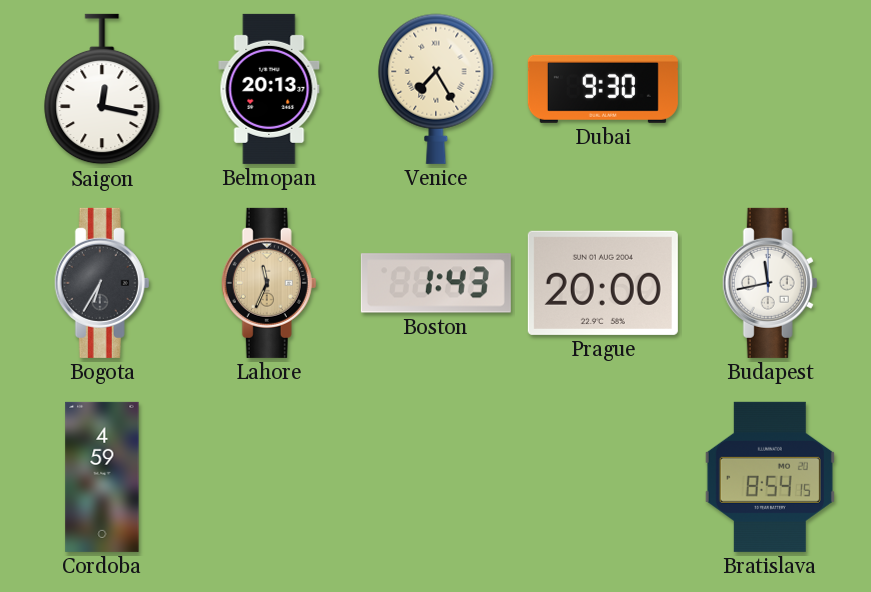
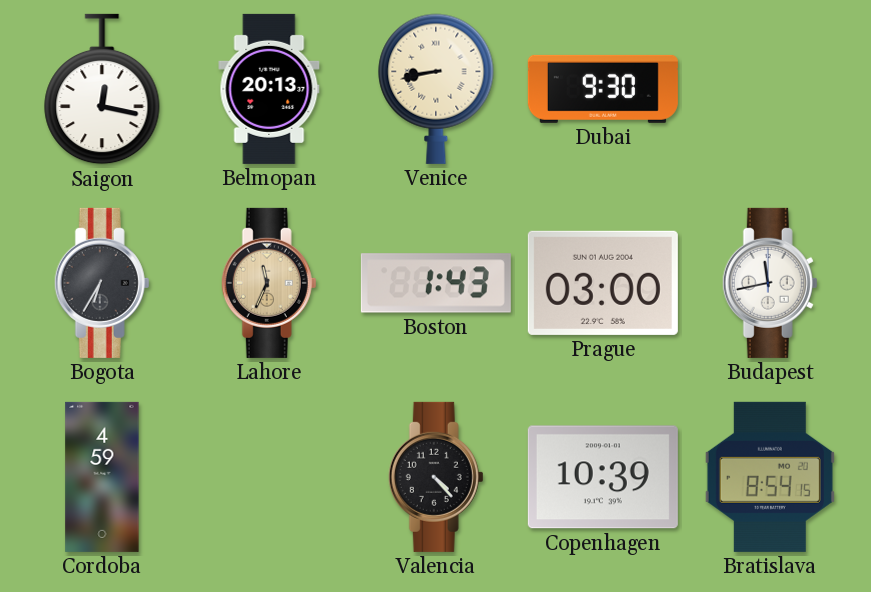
Venice: 7:25 -> 8:43
Prague: 20:00 -> 03:00
Valencia: none -> 4:23
Copenhagen: none -> 10:39
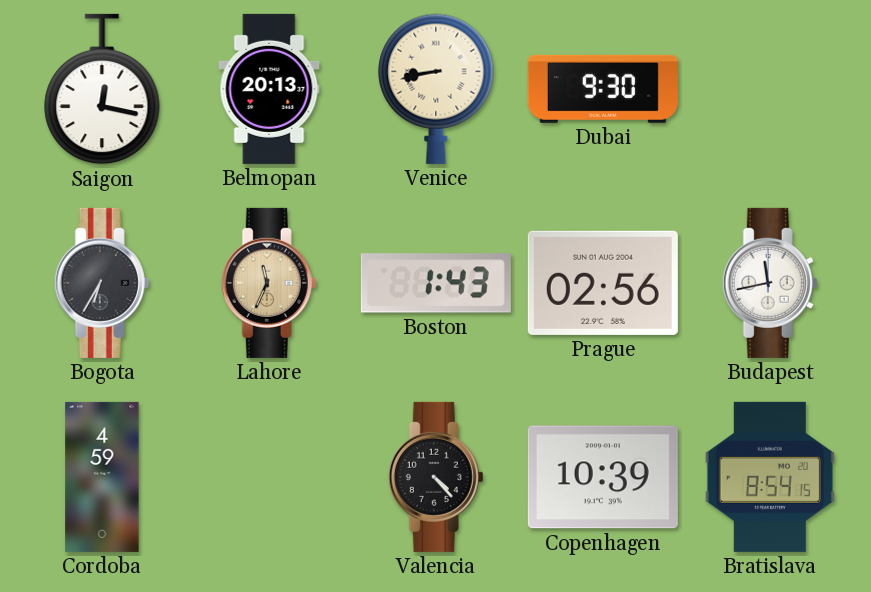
Prague: 03:00 -> 02:56
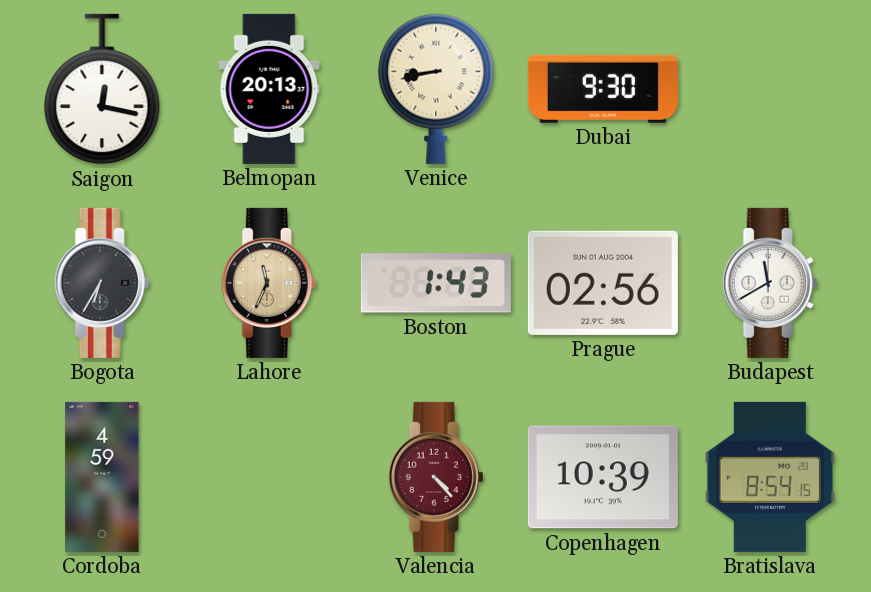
Budapest: 11:43 -> 11:40
Valencia dial: black -> burgundy
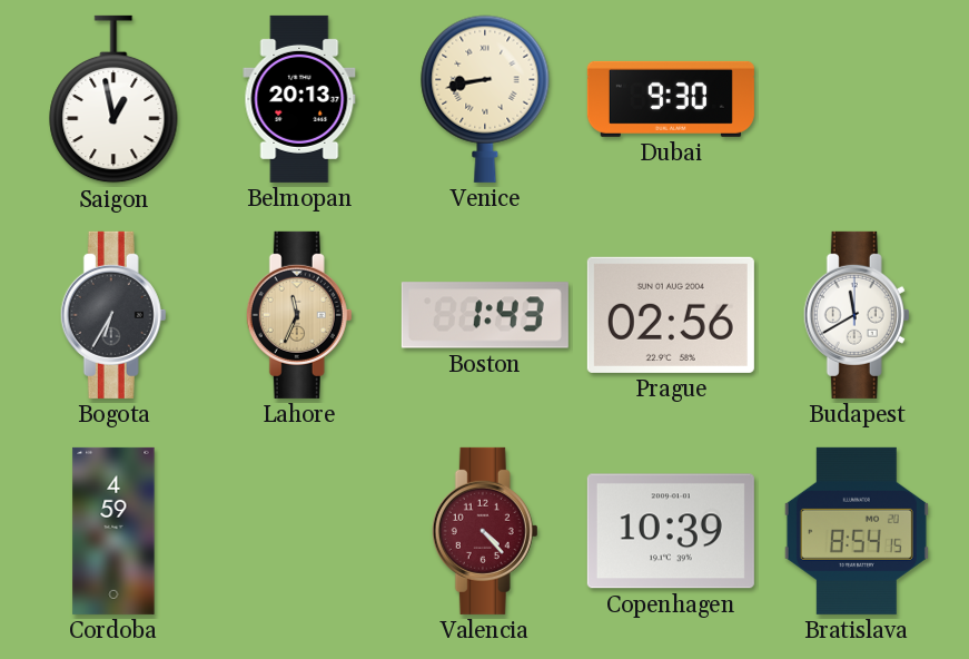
Saigon: 12:17 -> 12:58
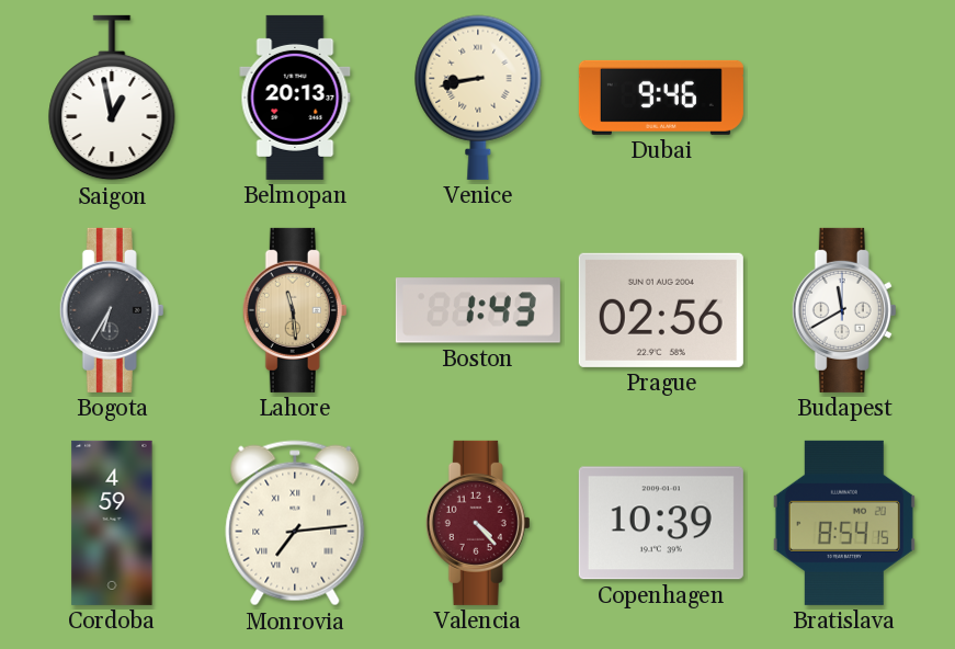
Dubai: 9:30 -> 9:46
Lahore: 11:34 -> 11:29
Monrovia: none -> 7:14
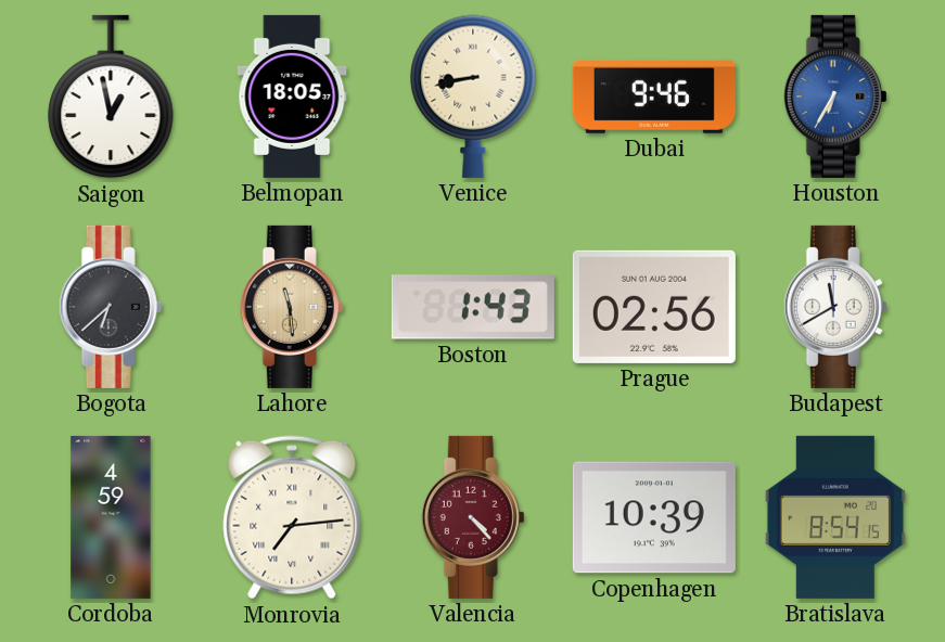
Belmopan: 20:13 -> 18:05
Houston: none -> 6:35
Bogota: 6:35 -> 6:38
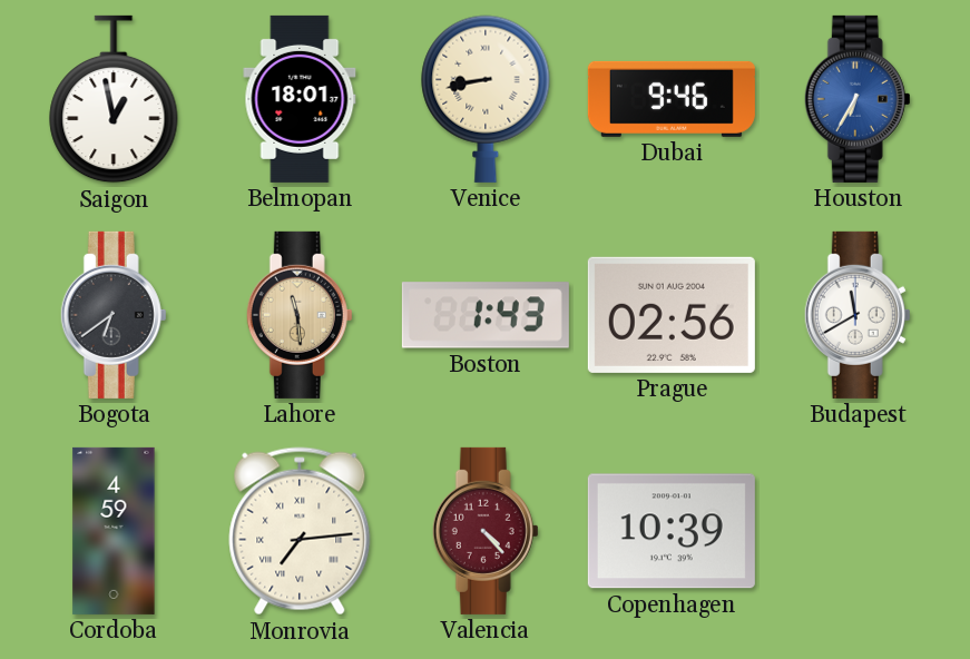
Belmopan: 18:05 -> 18:01
Bogota: 6:38 -> 6:39
Bratislava: 8:54 -> none
